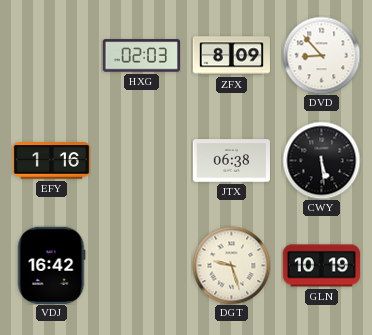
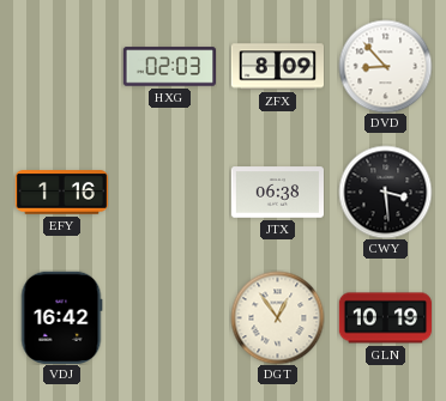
CWY: 5:29 -> 3:29
DGT: 9:27 -> 12:54
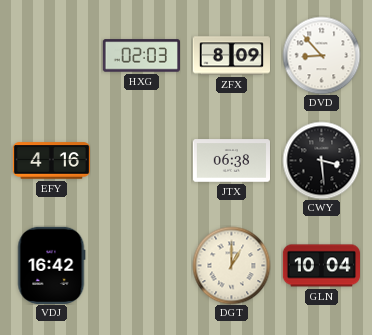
EFY: 1:16 -> 4:16
DGT: 12:54 -> 1:00
GLN: 10:19 -> 10:04
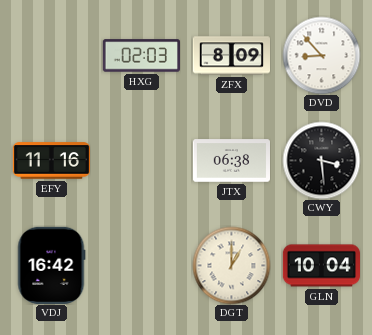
EFY: 4:16 -> 11:16
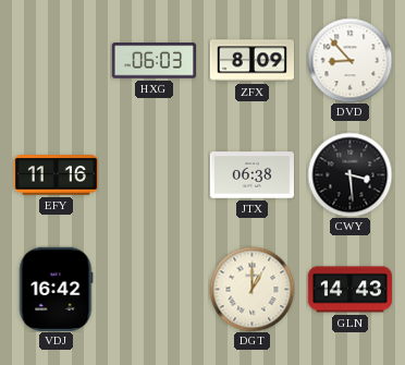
HXG: 02:03 -> 06:03
GLN: 10:04 -> 14:43
